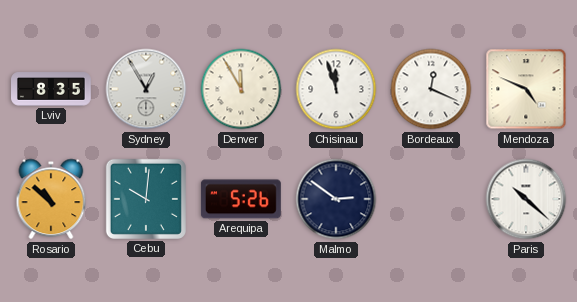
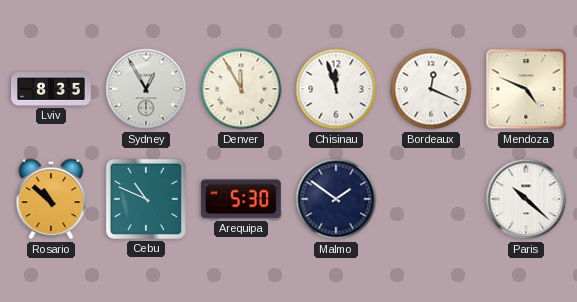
Cebu: 10:01 -> 10:49
Arequipa: 5:26 -> 5:30
Malmo: 2:51 -> 1:51
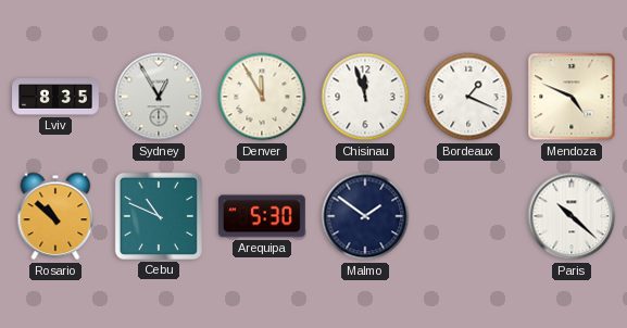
Bordeaux: 12:19 -> 1:19
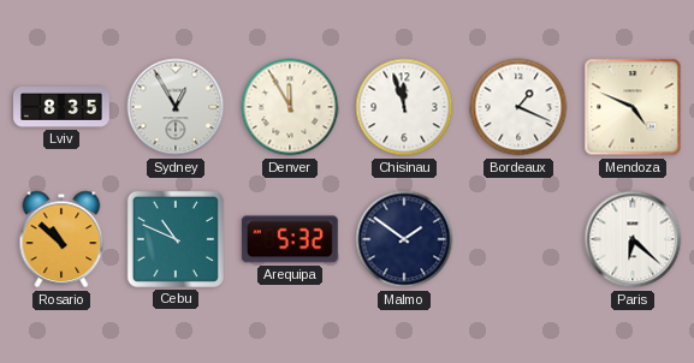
Arequipa: 5:30 -> 5:32
Paris: 10:22 -> 6:22
